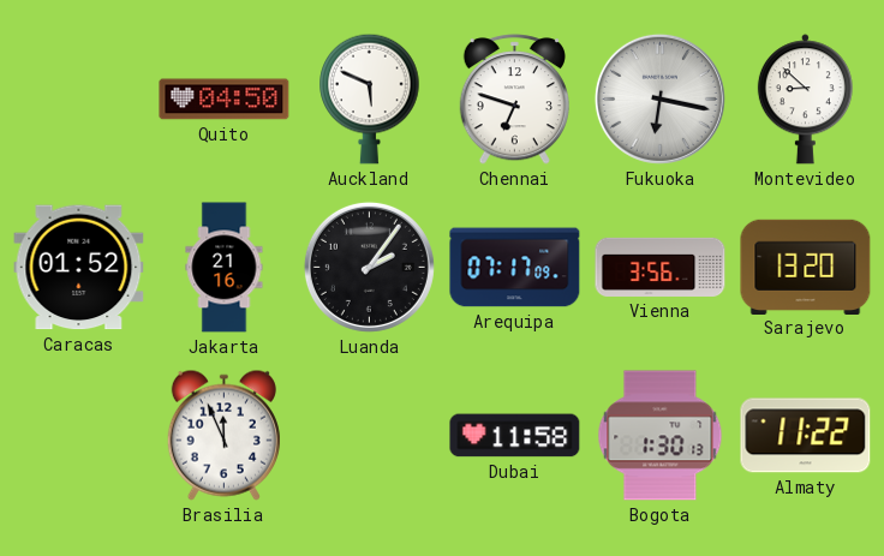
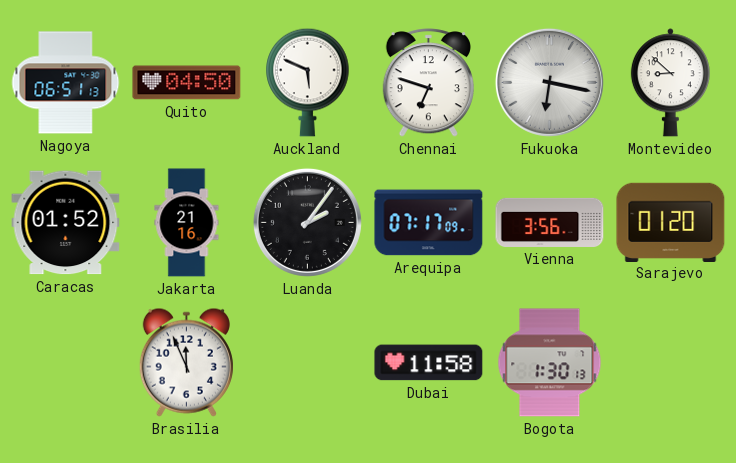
Nagoya: none -> 06:51
Sarajevo: 13:20 -> 01:20
Almaty: 11:22 -> none
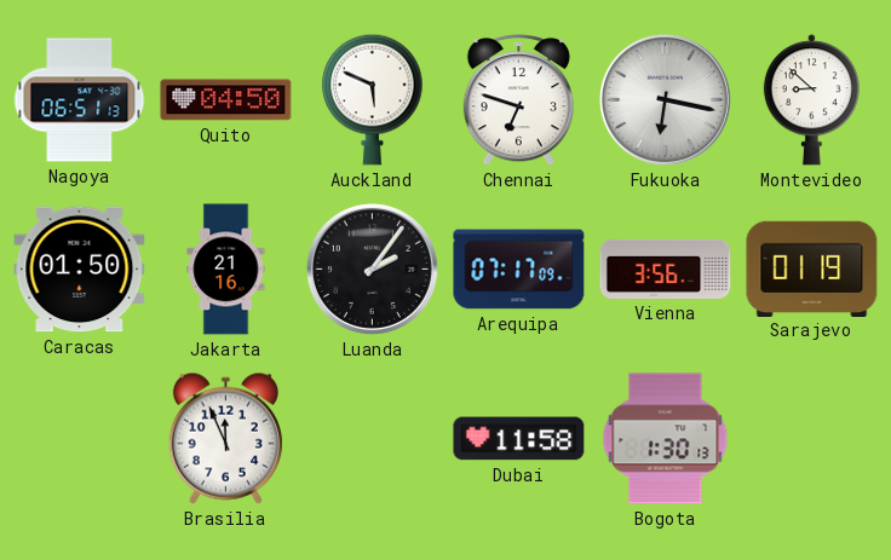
Caracas: 01:52 -> 01:50
Sarajevo: 01:20 -> 01:19
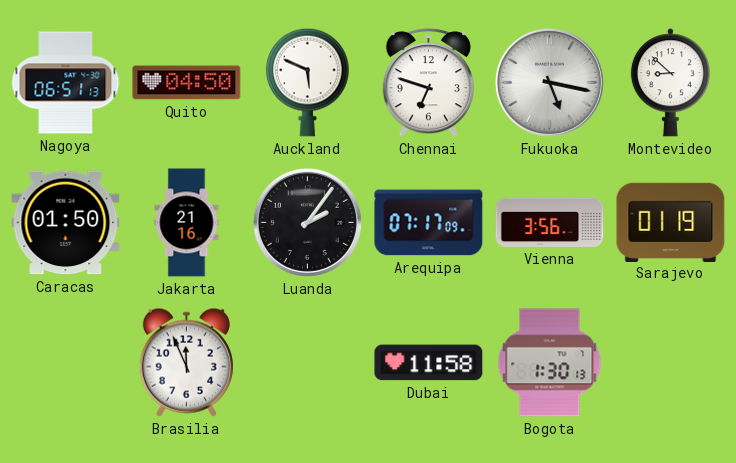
Fukuoka: 6:17 -> 5:17
